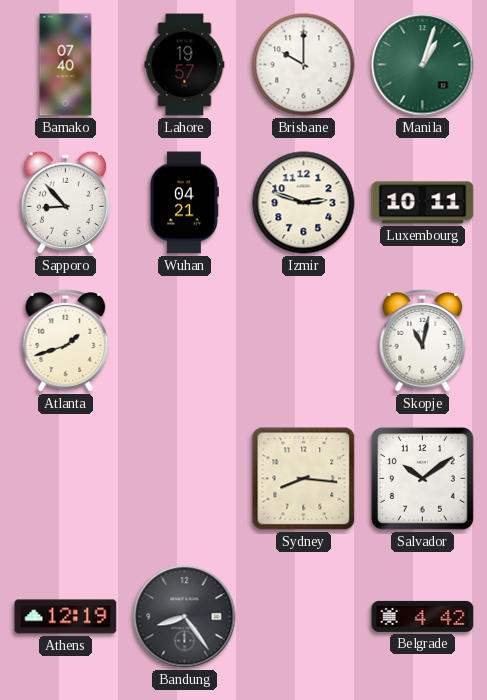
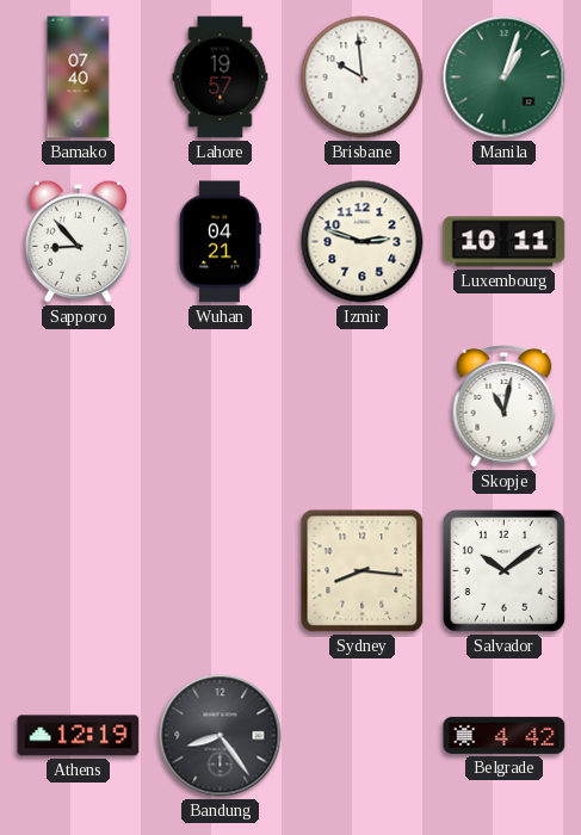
Brisbane: 10:00 -> 9:59
Atlanta: 1:42 -> none
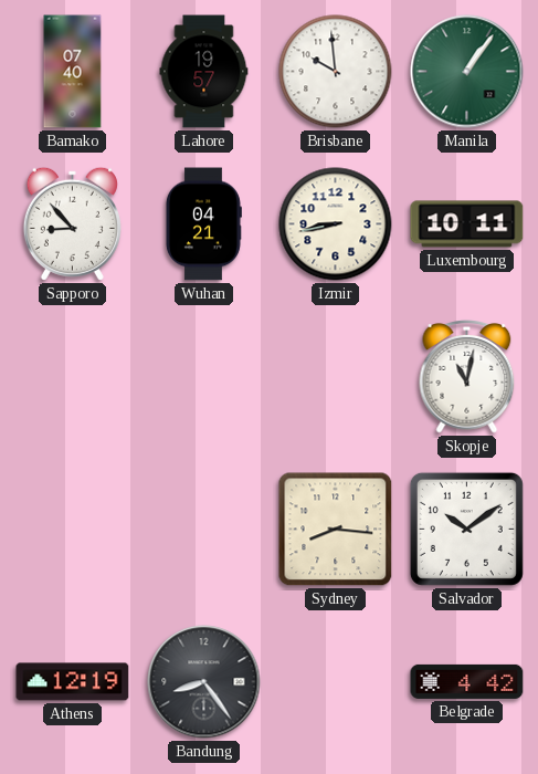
Manila: 1:03 -> 1:06
Izmir: 2:48 -> 8:43
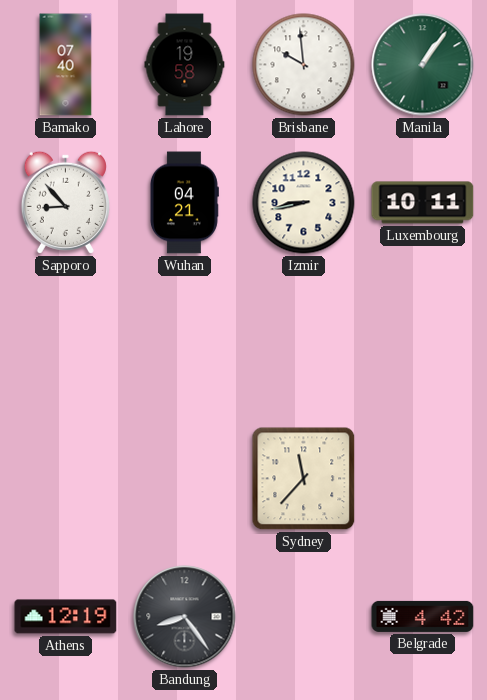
Lahore: 19:57 -> 19:58
Skopje: 11:02 -> none
Sydney: 8:16 -> 11:37
Salvador: 10:09 -> none
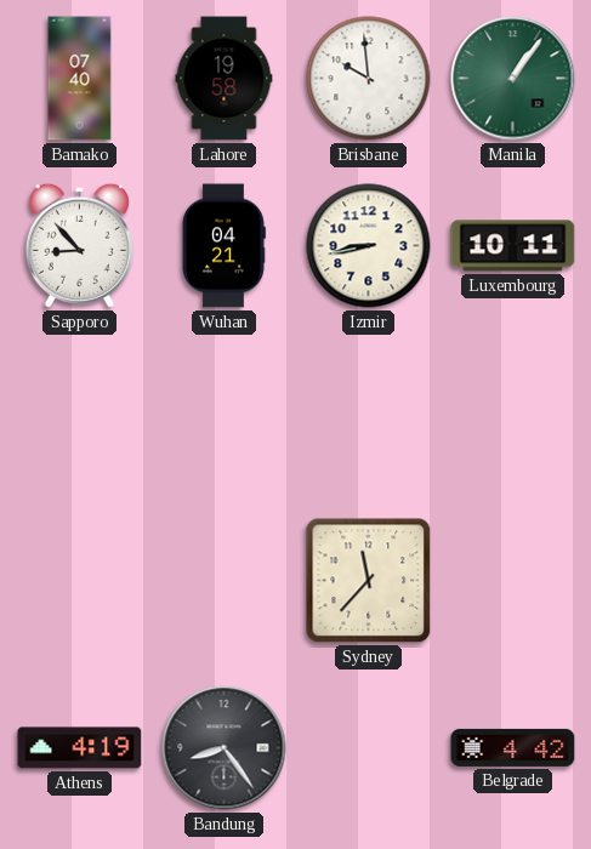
Athens: 12:19 -> 4:19
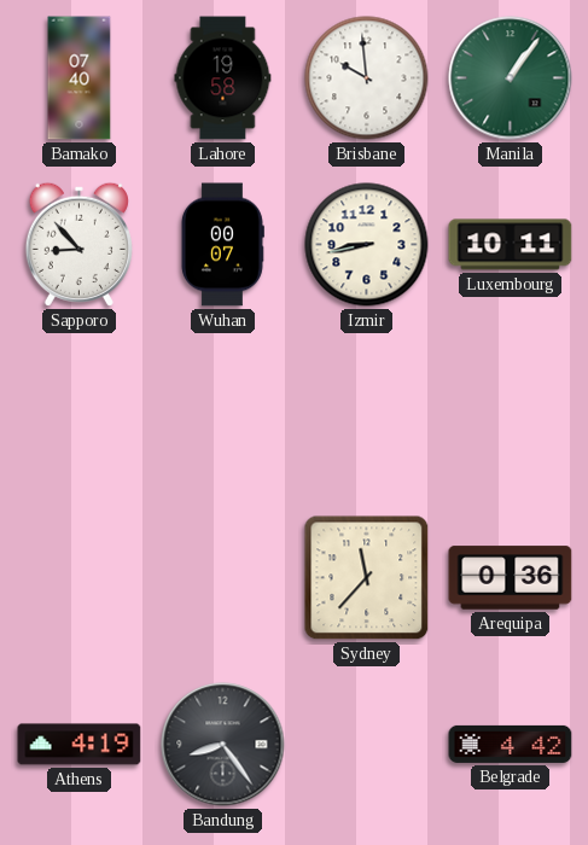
Wuhan: 04:21 -> 00:07
Arequipa: none -> 0:36
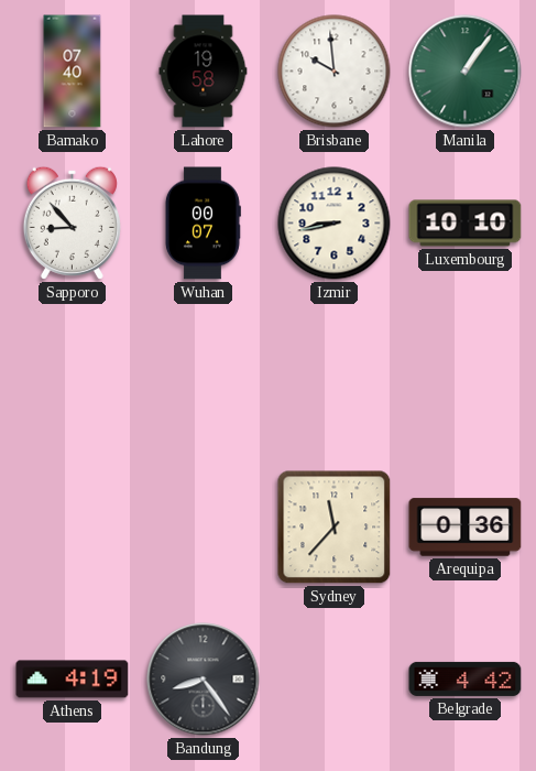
Luxembourg: 10:11 -> 10:10
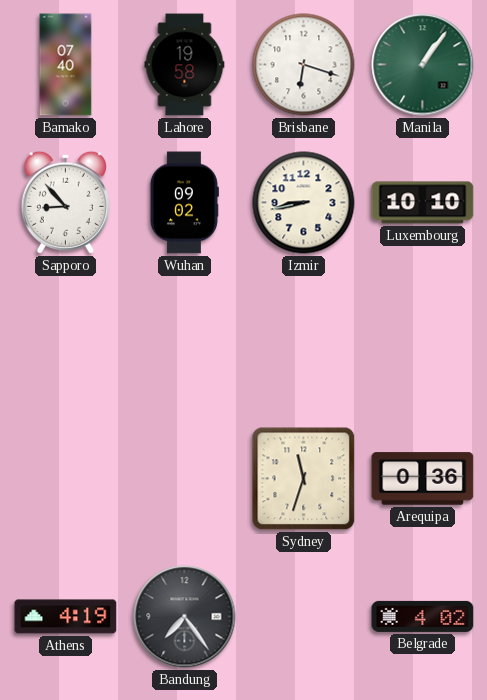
Brisbane: 9:59 -> 6:18
Wuhan: 00:07 -> 09:02
Sydney: 11:37 -> 11:33
Bandung: 8:24 -> 7:24
Belgrade: 4:42 -> 4:02
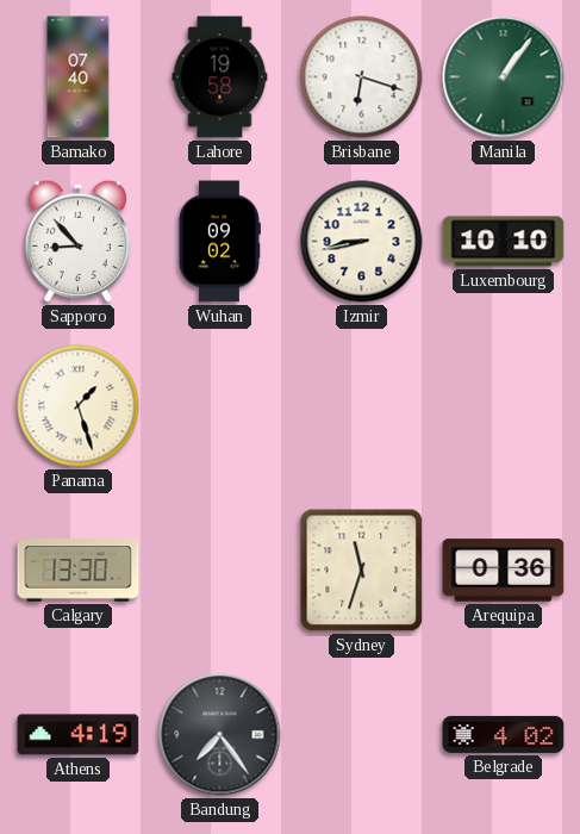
Panama: none -> 1:27
Calgary: none -> 13:30
